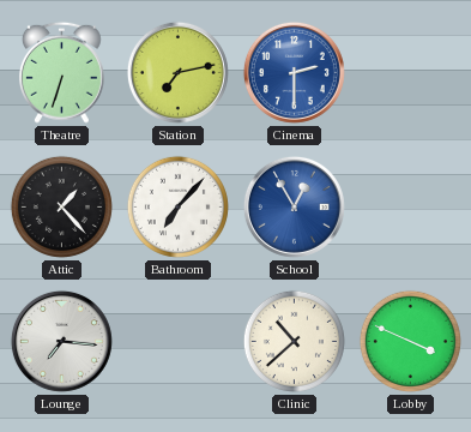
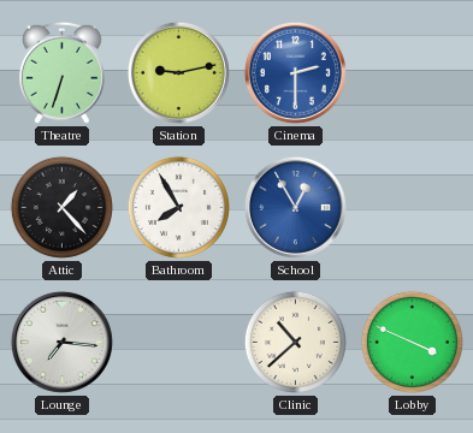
Station: 7:13 -> 9:13
Bathroom: 7:07 -> 7:55
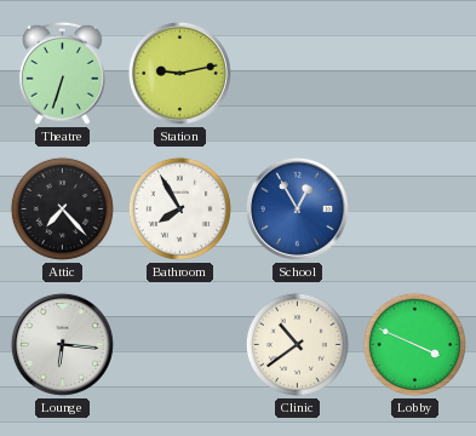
Cinema: 2:30 -> none
Attic: 1:23 -> 7:23
Lounge: 7:16 -> 6:16
Clinic: 10:38 -> 10:39
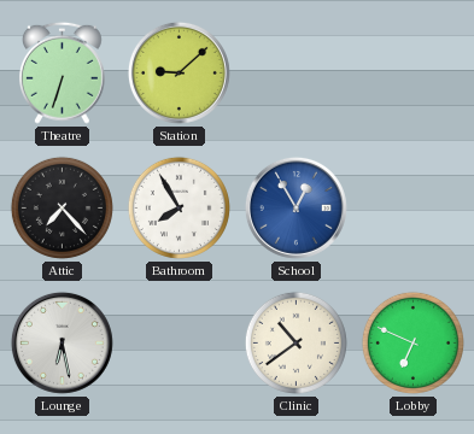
Station: 9:13 -> 9:08
Lounge: 6:16 -> 6:28
Lobby: 3:49 -> 6:49
